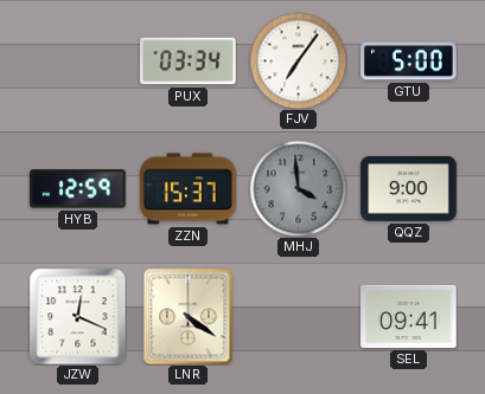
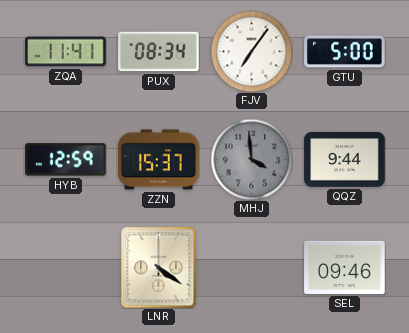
ZQA: none -> 11:41
PUX: 03:34 -> 08:34
QQZ: 9:00 -> 9:44
JZW: 12:19 -> none
SEL: 09:41 -> 09:46
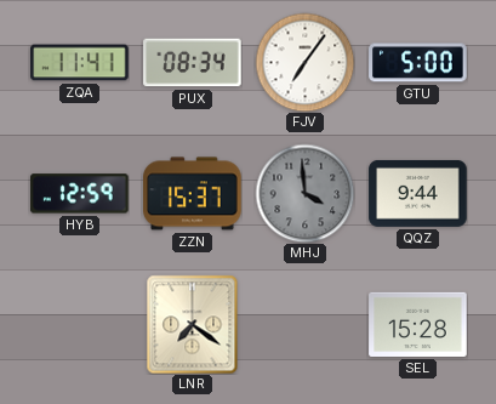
LNR: 4:21 -> 7:21
SEL: 09:46 -> 15:28
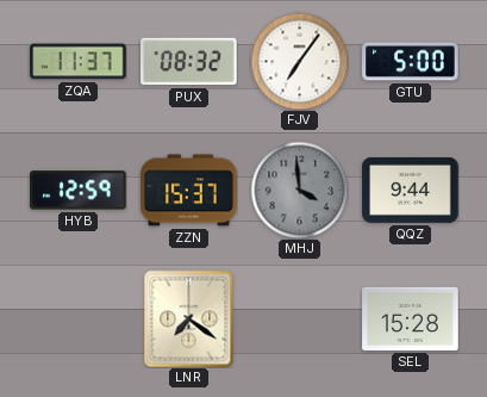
ZQA: 11:41 -> 11:37
PUX: 08:34 -> 08:32
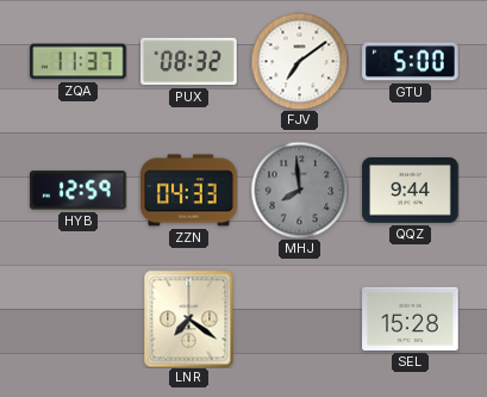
FJV: 7:06 -> 7:09
ZZN: 15:37 -> 04:33
MHJ: 3:59 -> 7:59
